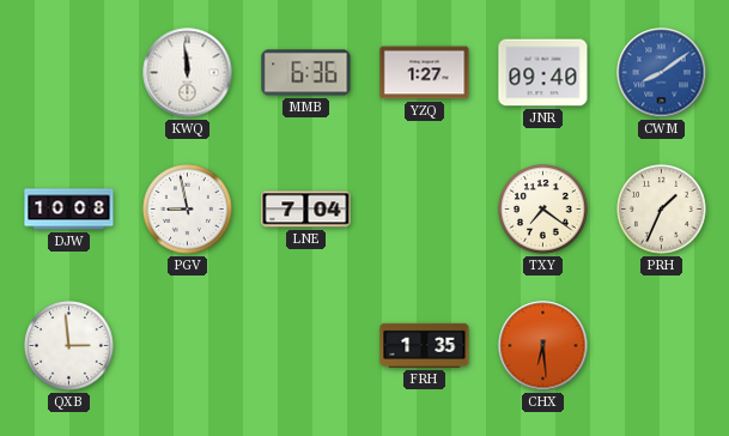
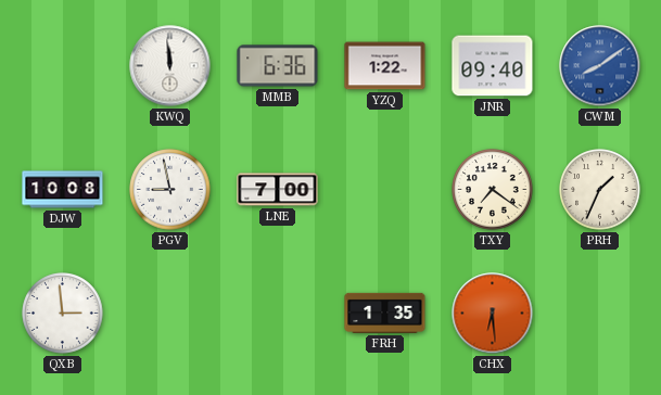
YZQ: 1:27 -> 1:22
LNE: 7:04 -> 7:00
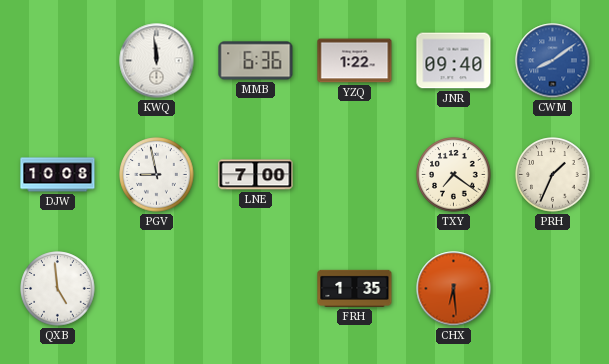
QXB: 2:59 -> 4:59
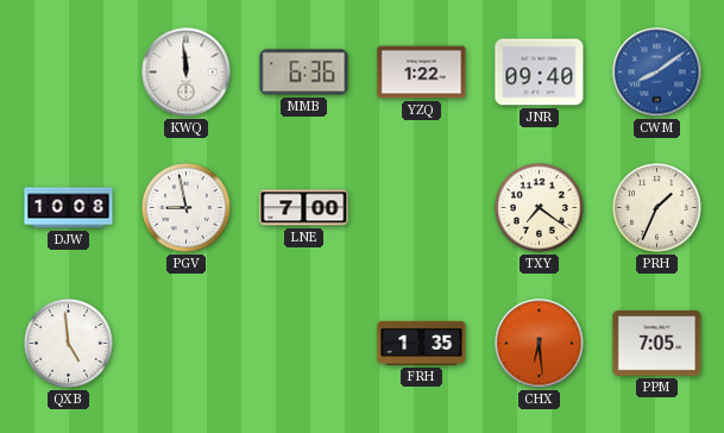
PPM: none -> 7:05
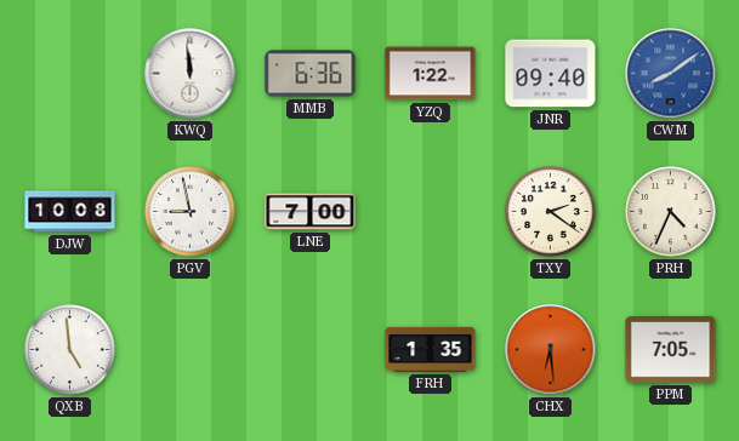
TXY: 7:21 -> 2:21
PRH: 1:34 -> 4:34
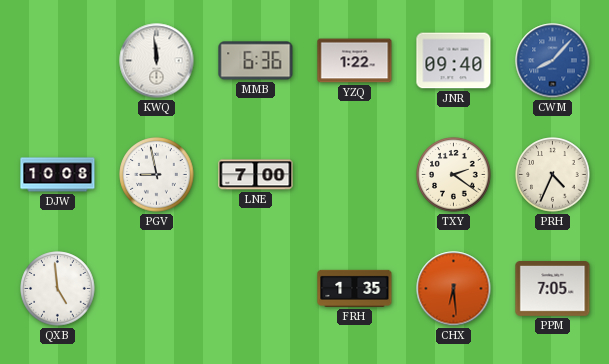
CWM: 8:09 -> 8:07
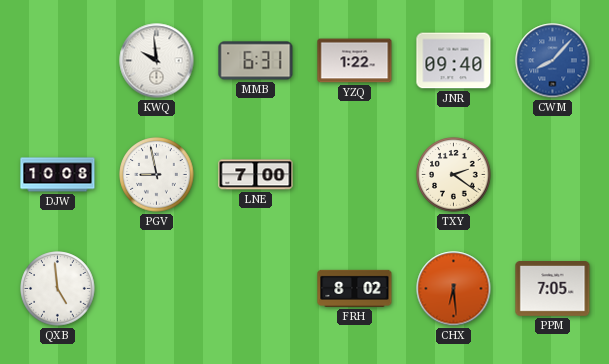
KWQ: 11:59 -> 9:59
MMB: 6:36 -> 6:31
PRH: 4:34 -> none
FRH: 1:35 -> 8:02
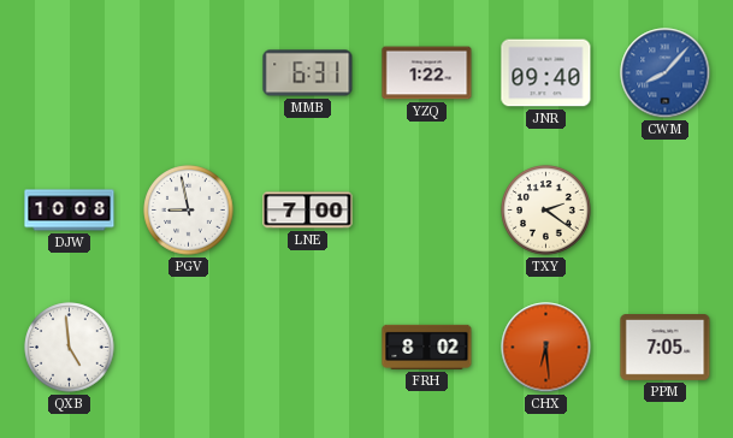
KWQ: 9:59 -> none
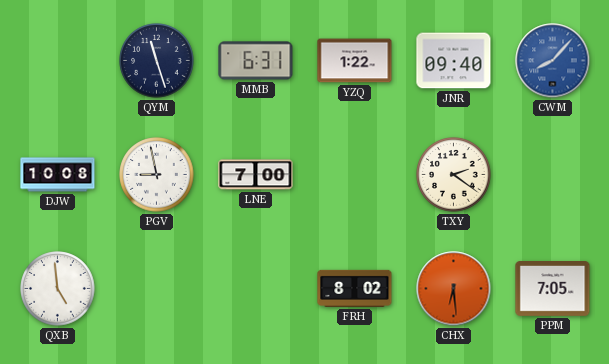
QYM: none -> 11:27
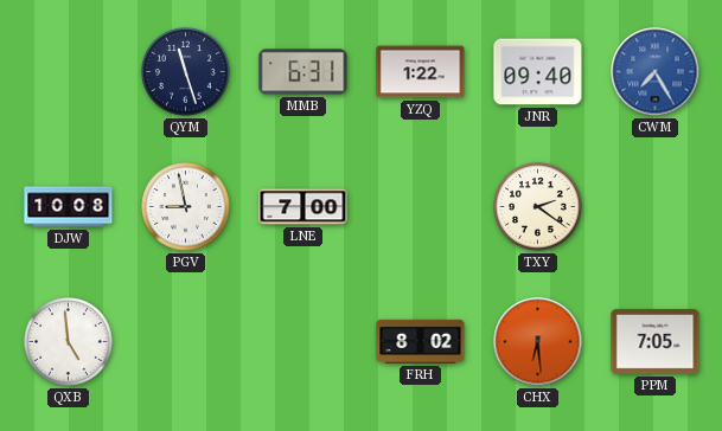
CWM: 8:07 -> 7:25
